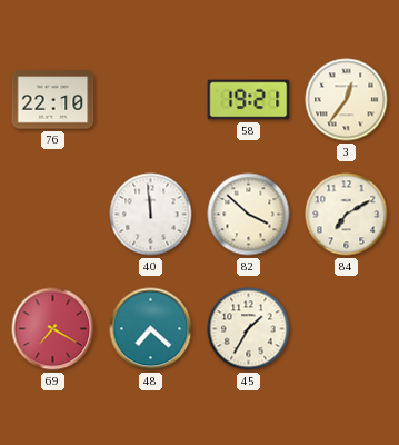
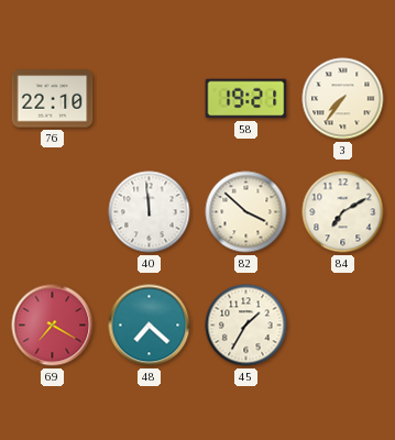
3: 12:36 -> 7:36
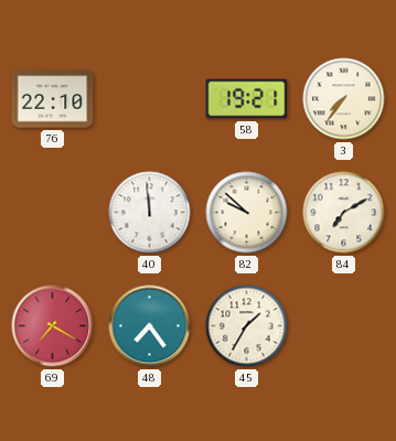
82: 3:52 -> 9:52
48: 7:22 -> 7:24
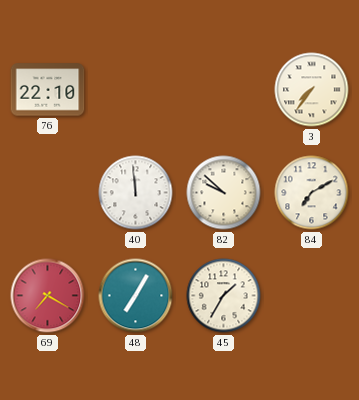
58: 19:21 -> none
48: 7:24 -> 7:05
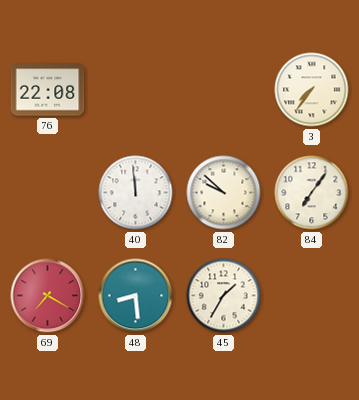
76: 22:10 -> 22:08
84: 7:10 -> 7:06
48: 7:05 -> 8:29
